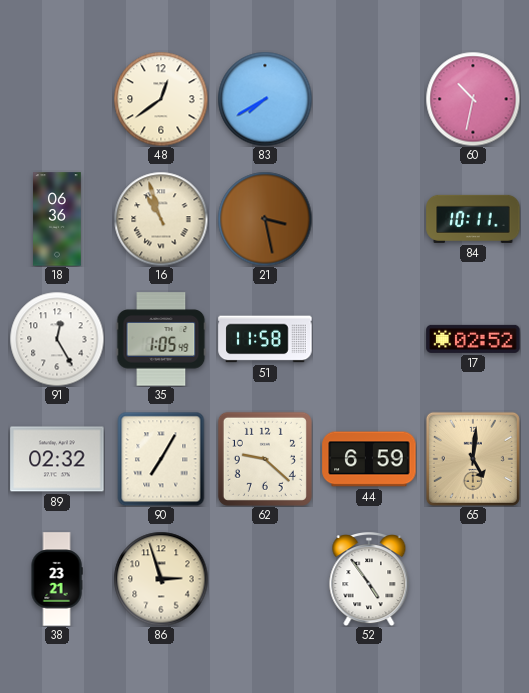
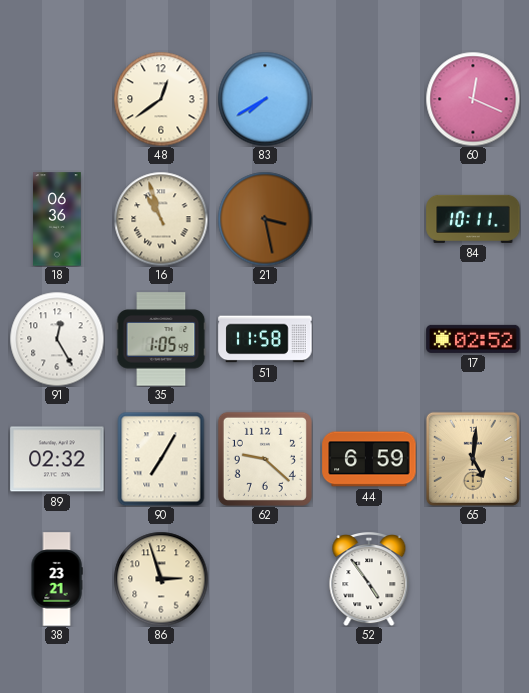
60: 10:32 -> 12:19
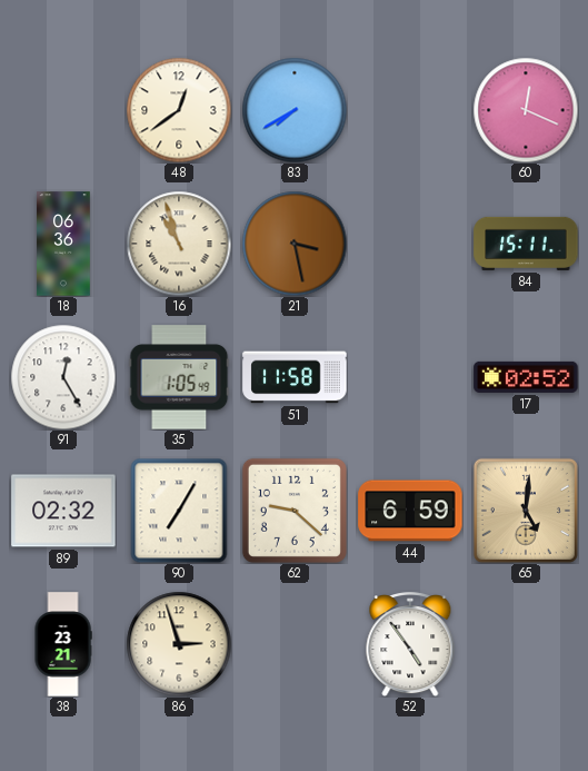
84: 10:11 -> 15:11
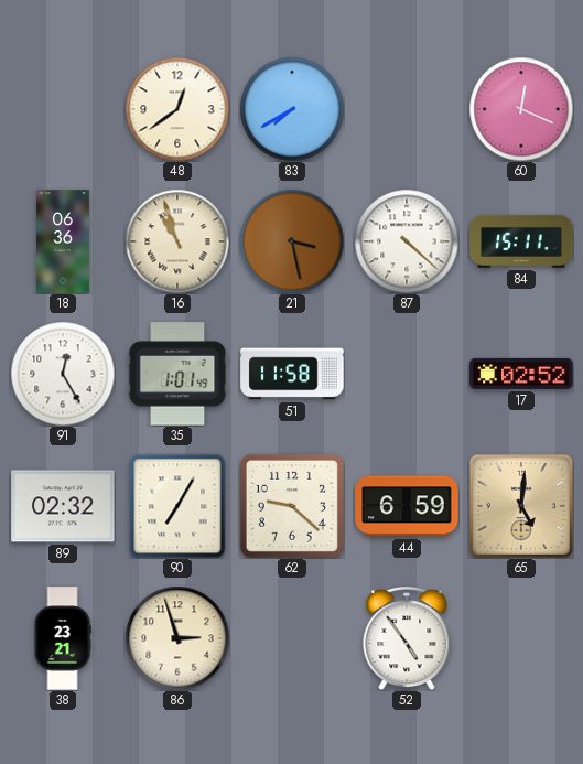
87: none -> 4:22
35: 1:05 -> 1:01
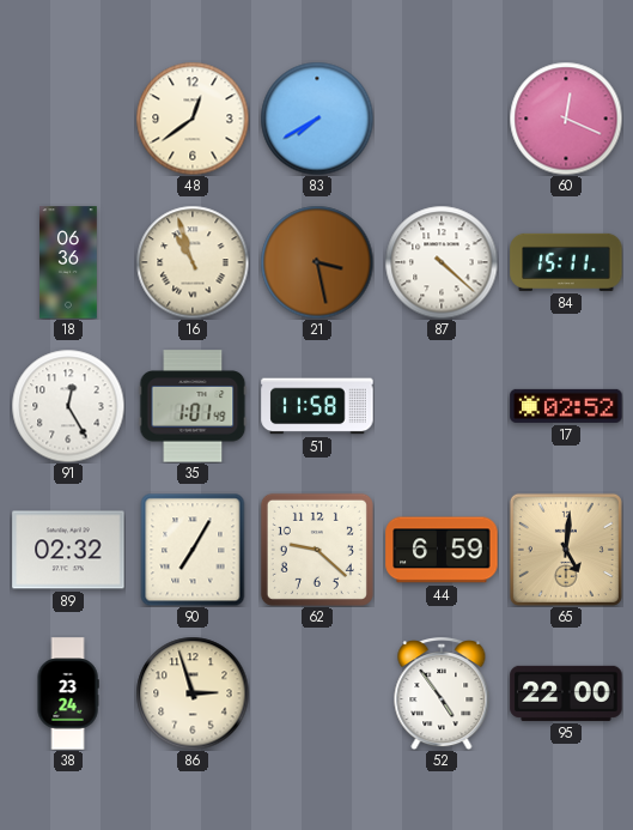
38: 23:21 -> 23:24
95: none -> 22:00
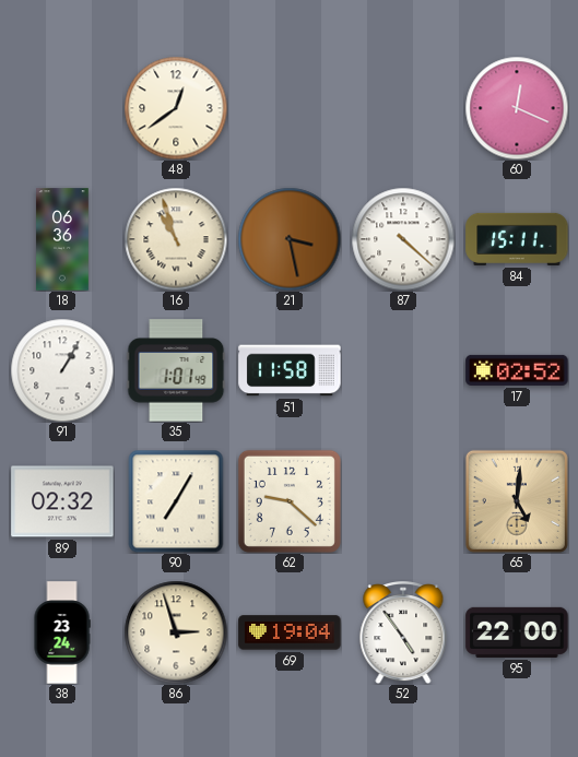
83: 7:40 -> none
91: 12:25 -> 1:05
44: 6:59 -> none
69: none -> 19:04
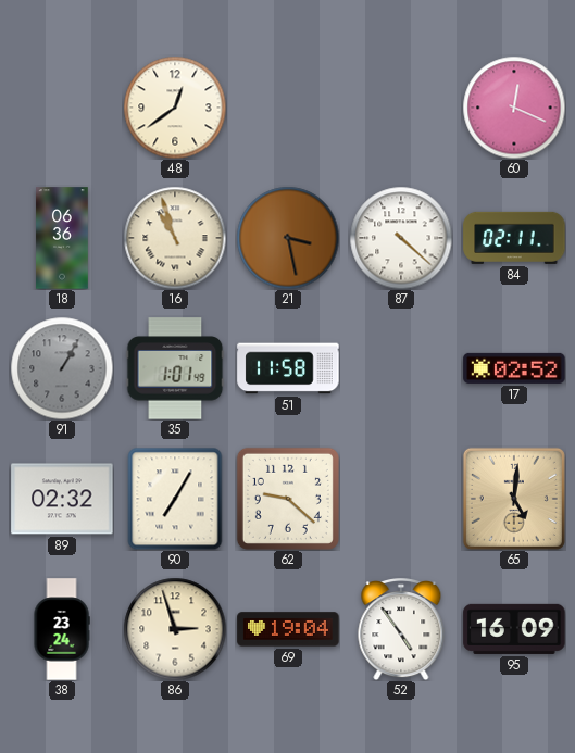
84: 15:11 -> 02:11
91 dial: white -> grey
95: 22:00 -> 16:09
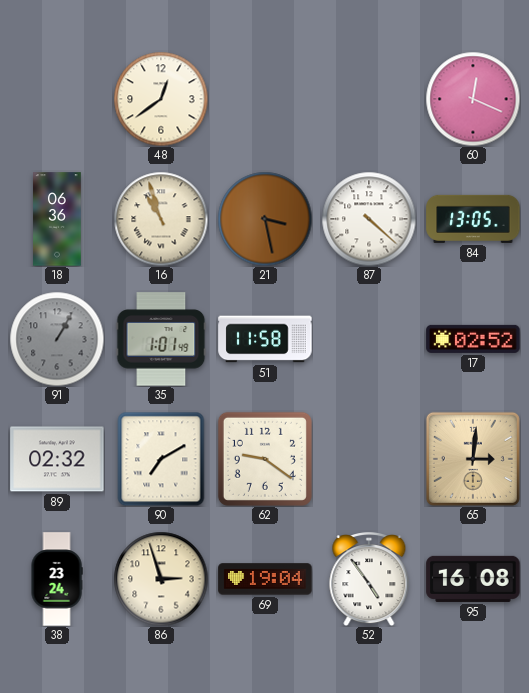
84: 02:11 -> 13:05
90: 7:05 -> 7:10
62: 9:22 -> 9:21
65: 5:01 -> 3:01
95: 16:09 -> 16:08
